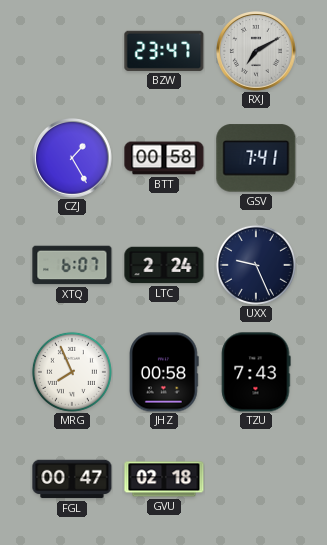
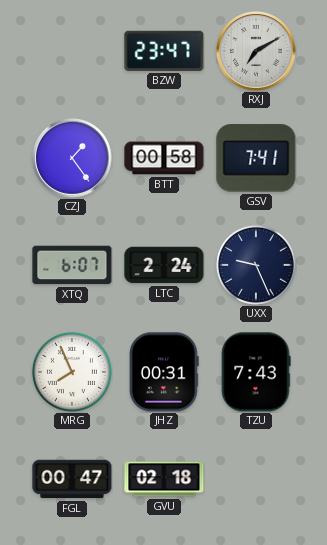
CZJ: 1:25 -> 1:24
JHZ: 00:58 -> 00:31
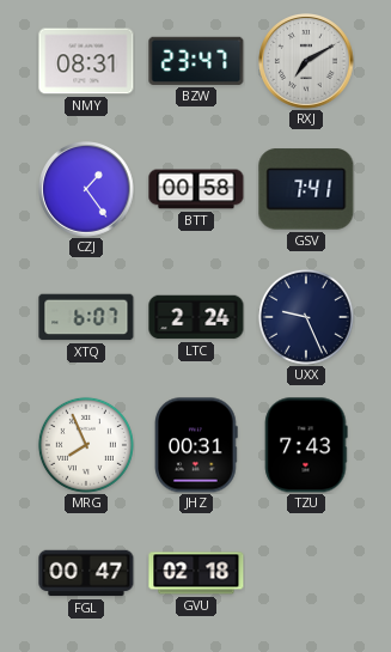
NMY: none -> 08:31
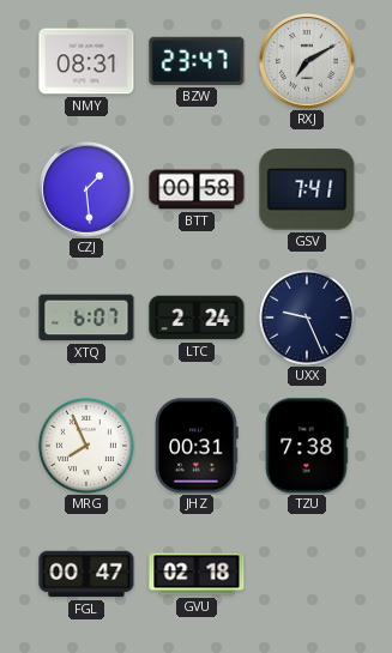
CZJ: 1:24 -> 1:29
TZU: 7:43 -> 7:38
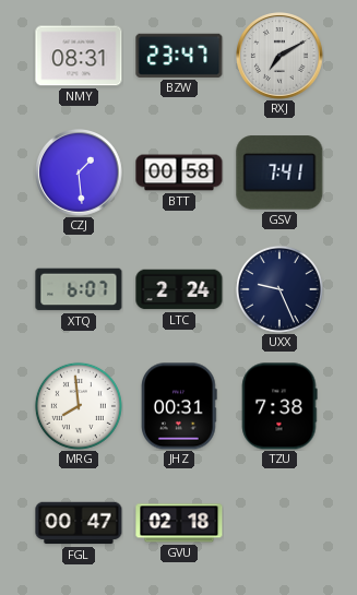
MRG: 7:56 -> 7:59
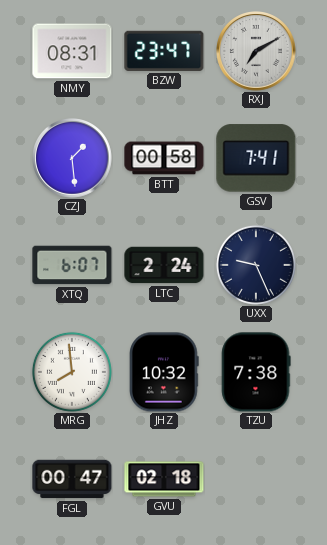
JHZ: 00:31 -> 10:32
